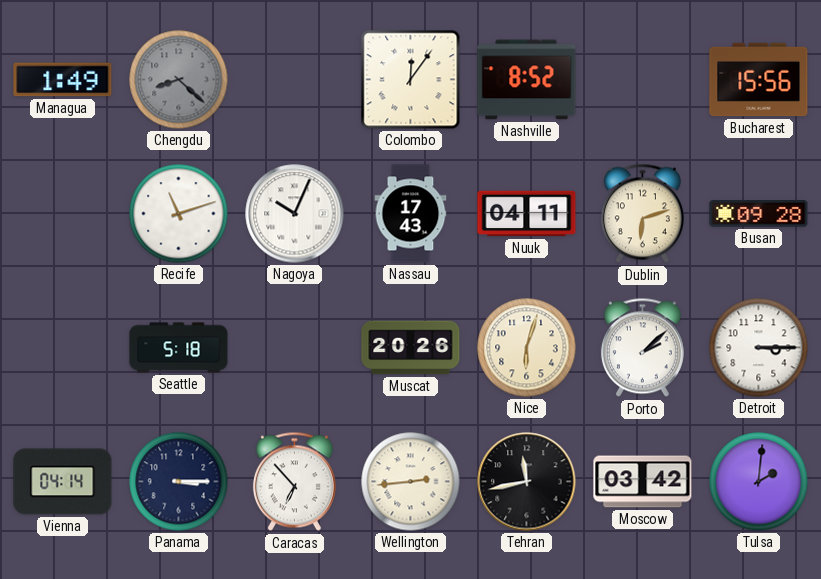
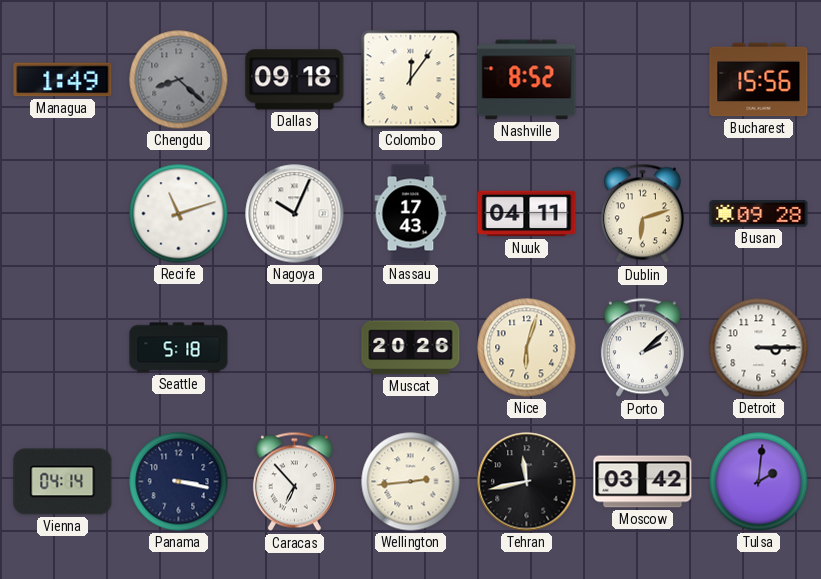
Dallas: none -> 09:18
Panama: 3:15 -> 3:17
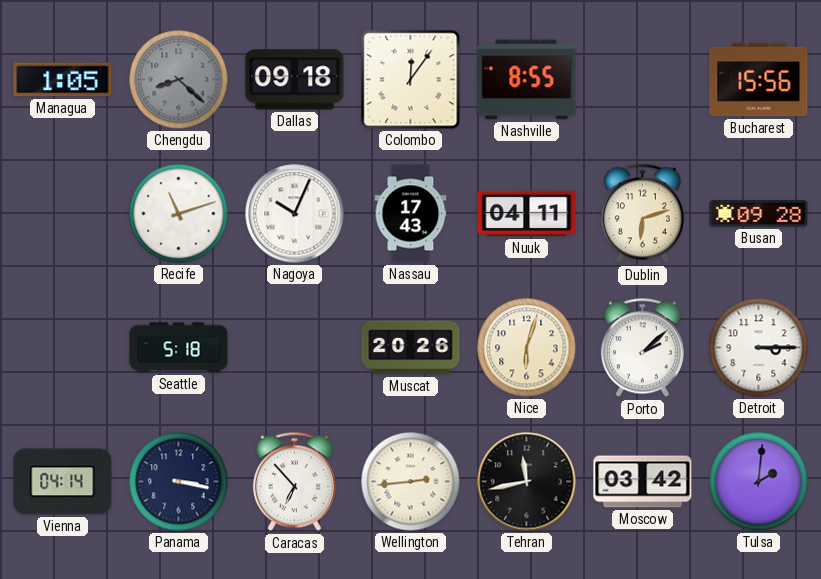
Managua: 1:49 -> 1:05
Nashville: 8:52 -> 8:55
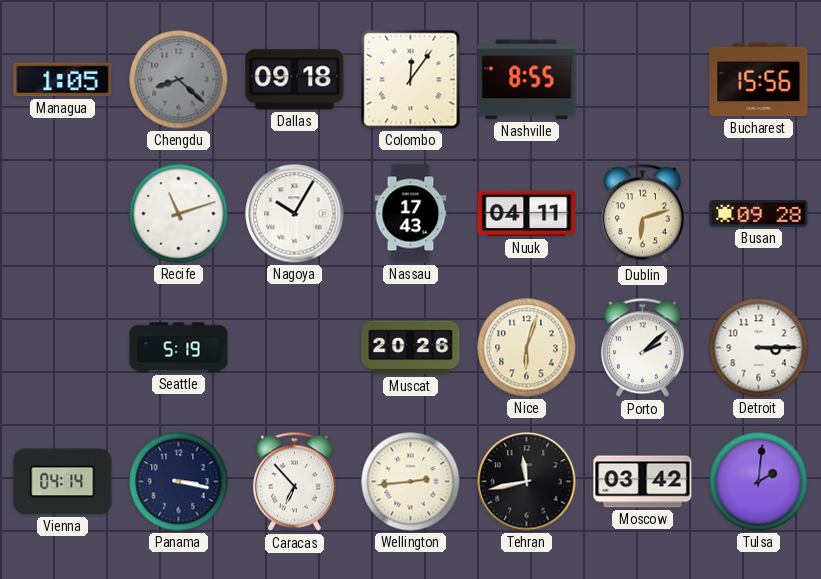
Nagoya: 10:04 -> 10:05
Seattle: 5:18 -> 5:19
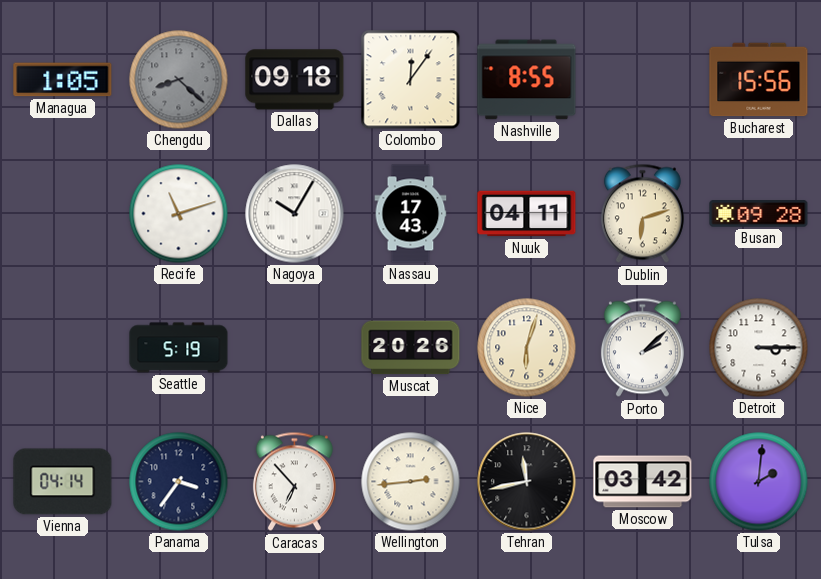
Panama: 3:17 -> 3:36
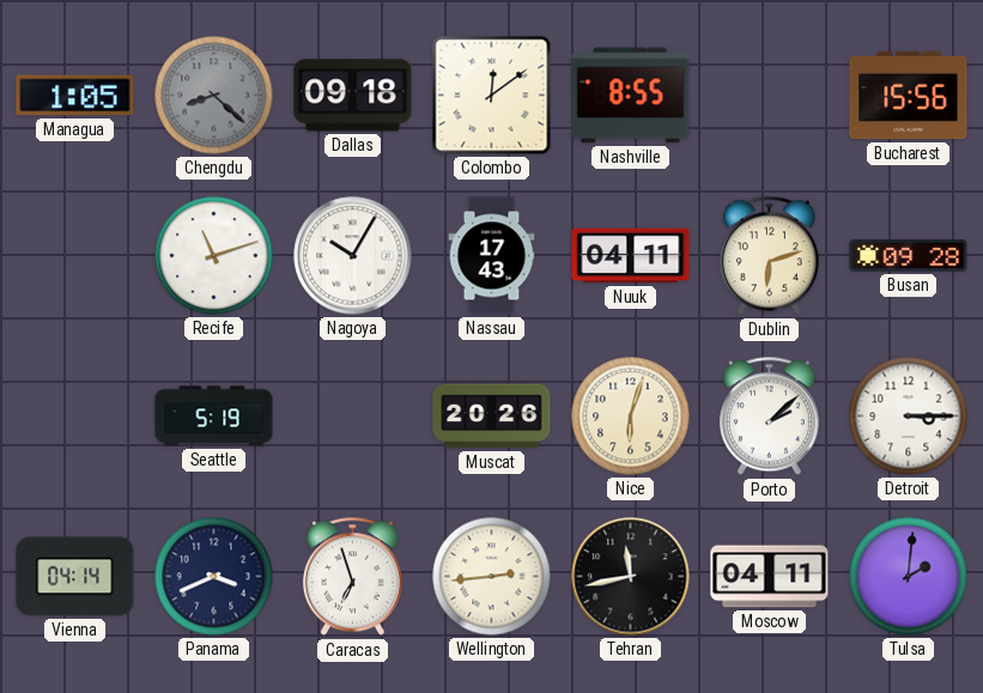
Colombo: 12:06 -> 12:09
Panama: 3:36 -> 3:41
Caracas: 6:53 -> 6:57
Moscow: 03:42 -> 04:11
